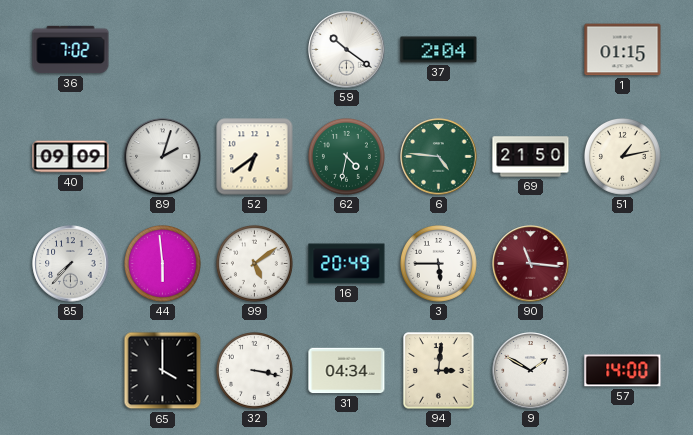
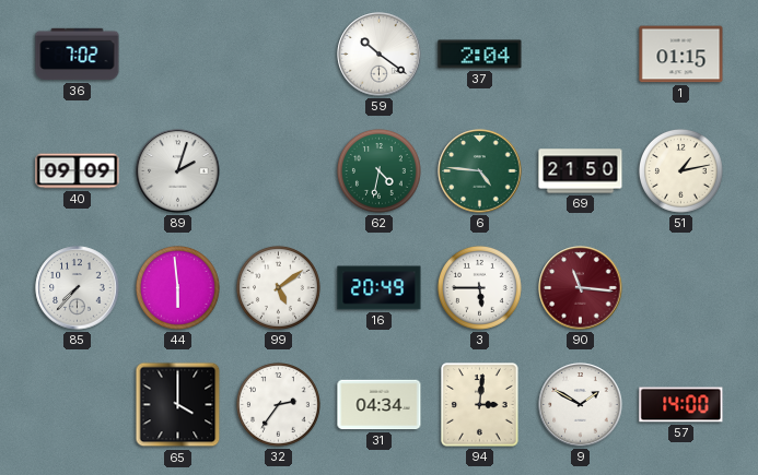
52: 6:39 -> none
32: 3:17 -> 2:36
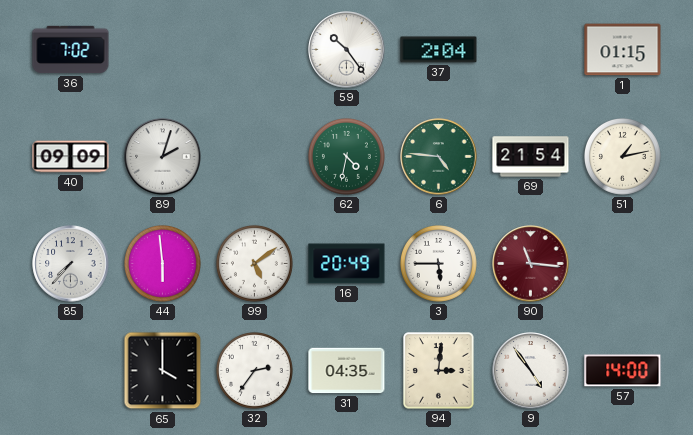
59: 10:21 -> 10:24
69: 21:50 -> 21:54
31: 04:34 -> 04:35
9: 1:50 -> 4:54
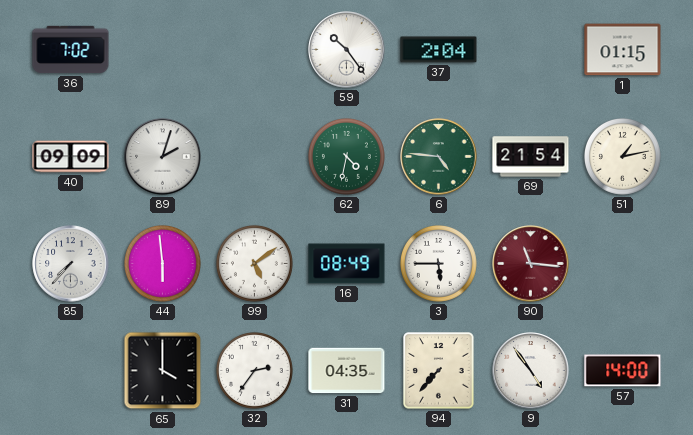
16: 20:49 -> 08:49
94: 3:01 -> 7:37
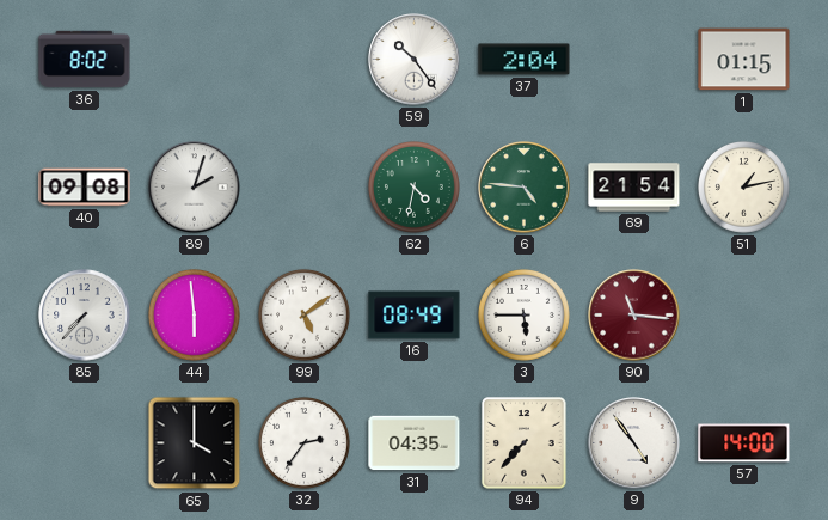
36: 7:02 -> 8:02
40: 09:09 -> 09:08
